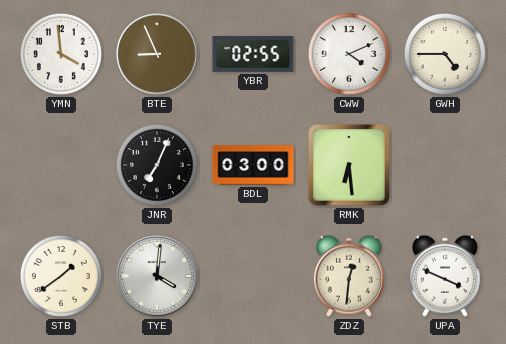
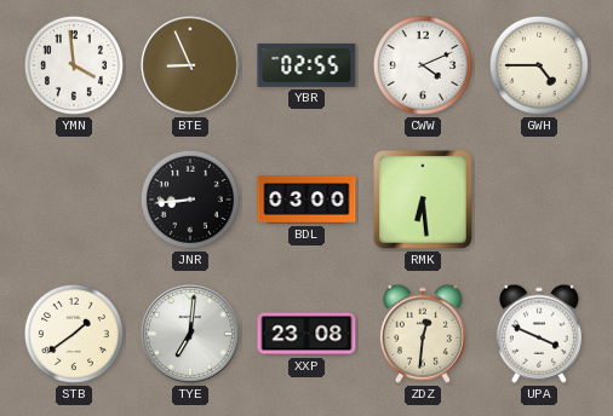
JNR: 7:04 -> 8:44
TYE: 4:01 -> 7:01
XXP: none -> 23:08
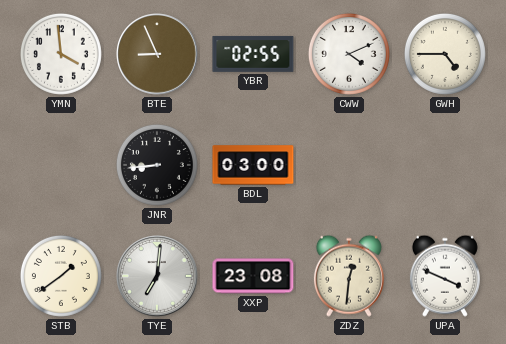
RMK: 6:29 -> none
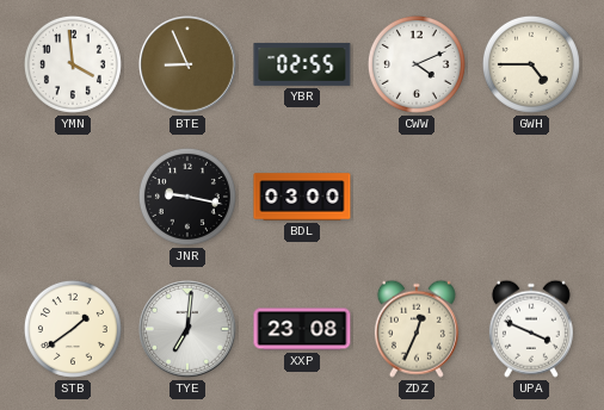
JNR: 8:44 -> 9:17
ZDZ: 12:31 -> 12:34
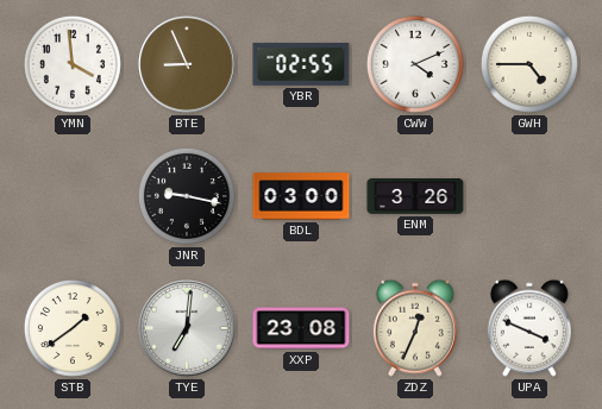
ENM: none -> 3:26
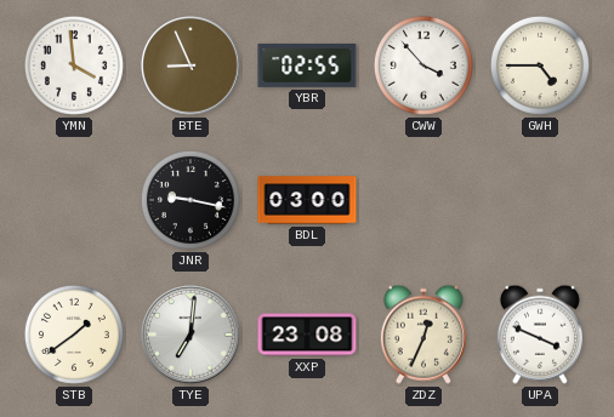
CWW: 4:11 -> 3:53
ENM: 3:26 -> none
